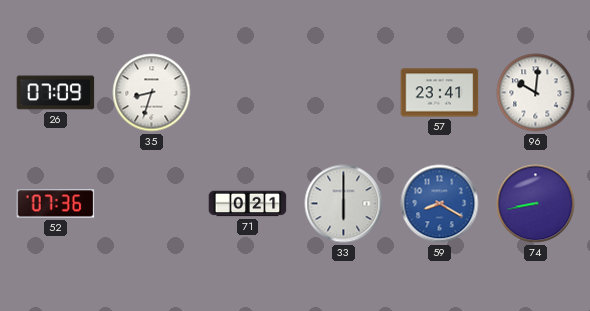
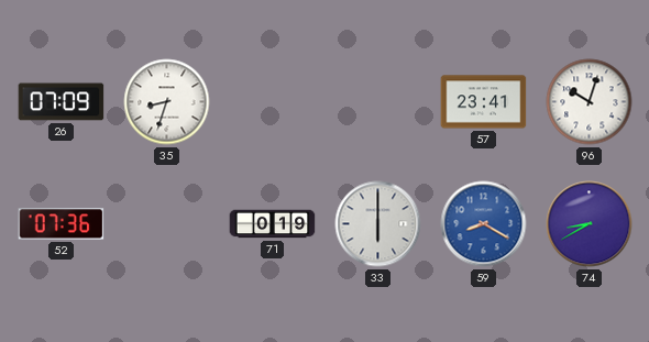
96: 10:01 -> 10:03
71: 0:21 -> 0:19
74: 8:43 -> 8:40
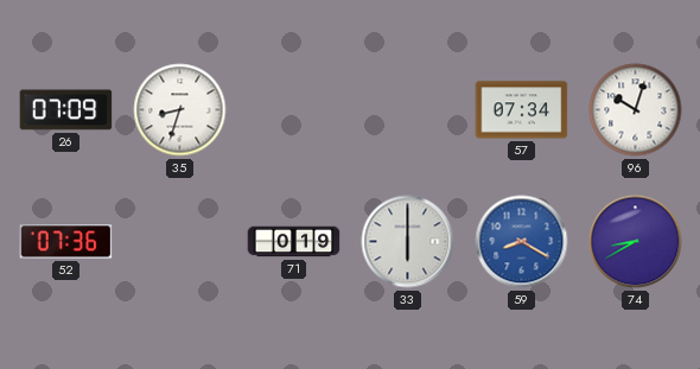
57: 23:41 -> 07:34
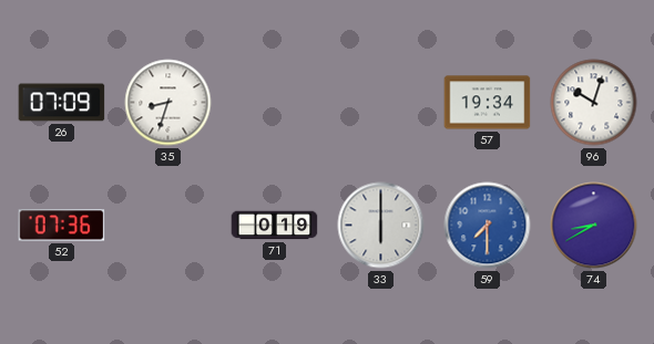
57: 07:34 -> 19:34
59: 8:20 -> 7:30
